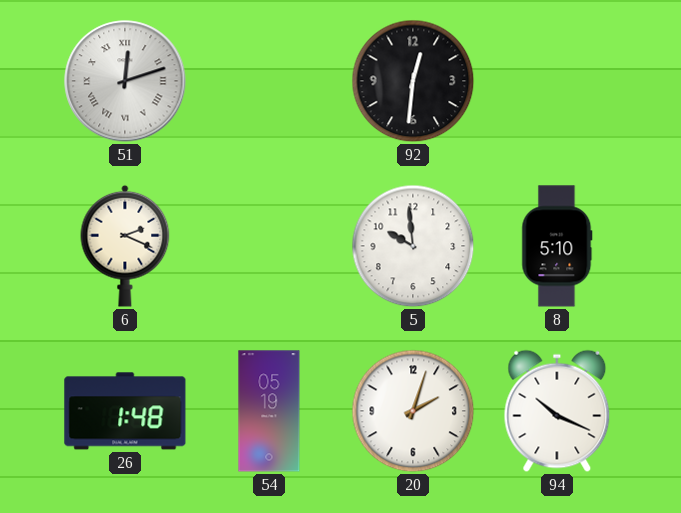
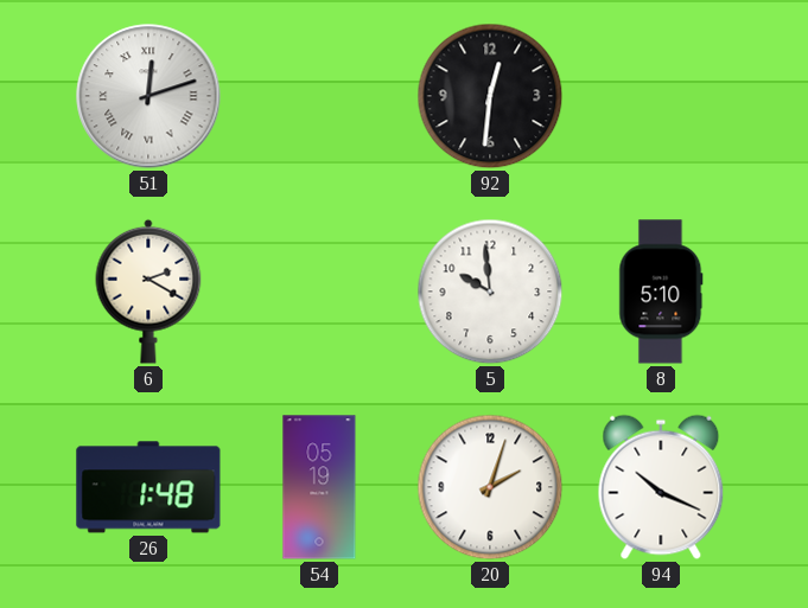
6: 2:19 -> 2:20
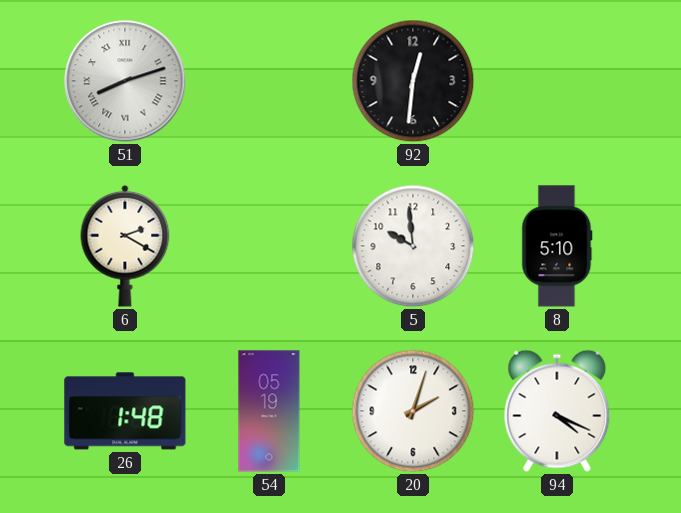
51: 12:12 -> 8:12
94: 10:19 -> 4:19
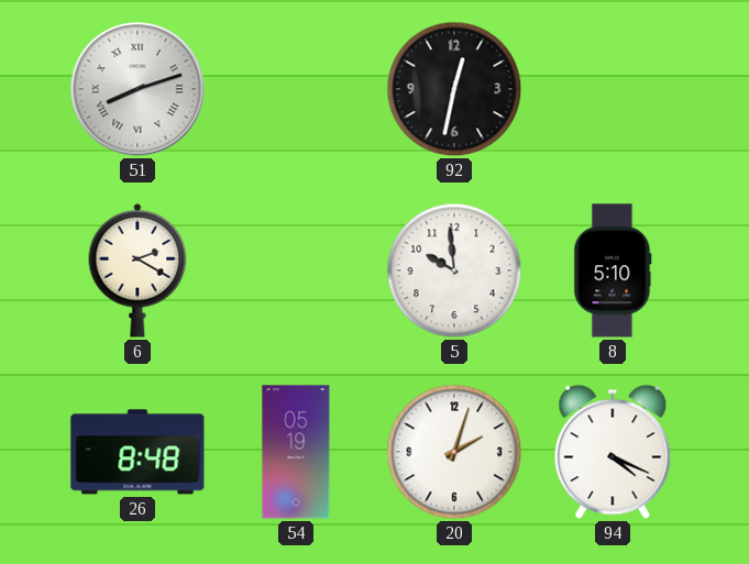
92: 12:31 -> 12:32
26: 1:48 -> 8:48
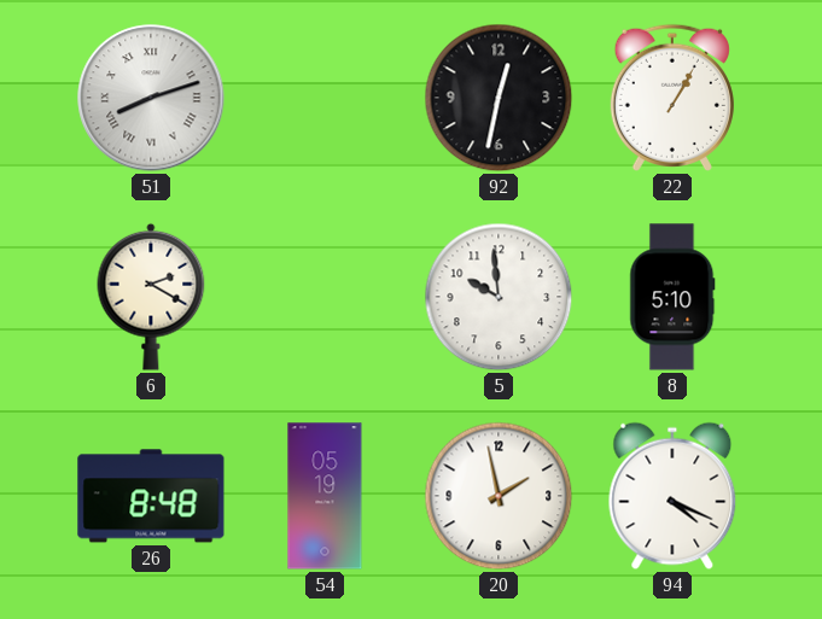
22: none -> 1:05
20: 2:03 -> 1:58
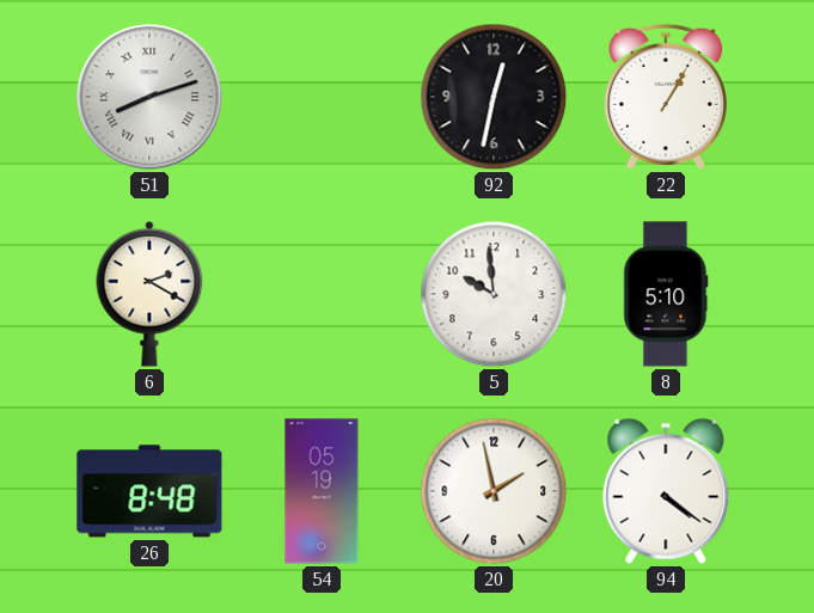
94: 4:19 -> 4:21
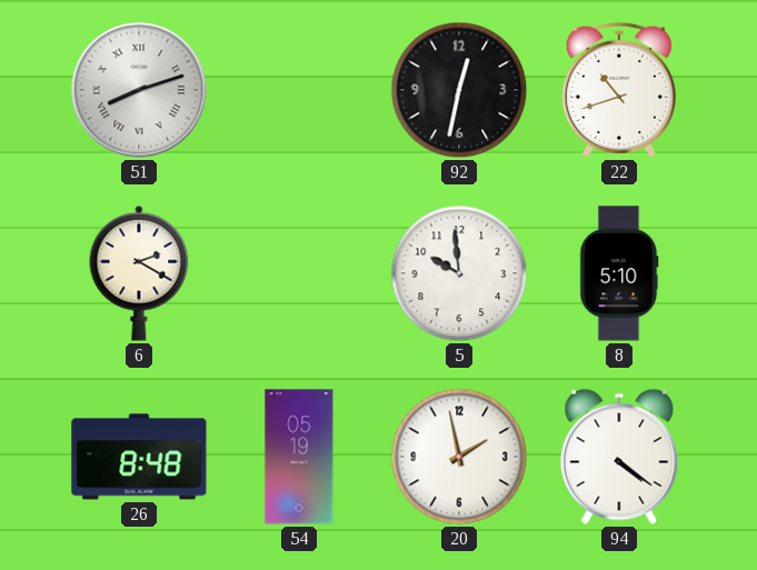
22: 1:05 -> 10:42
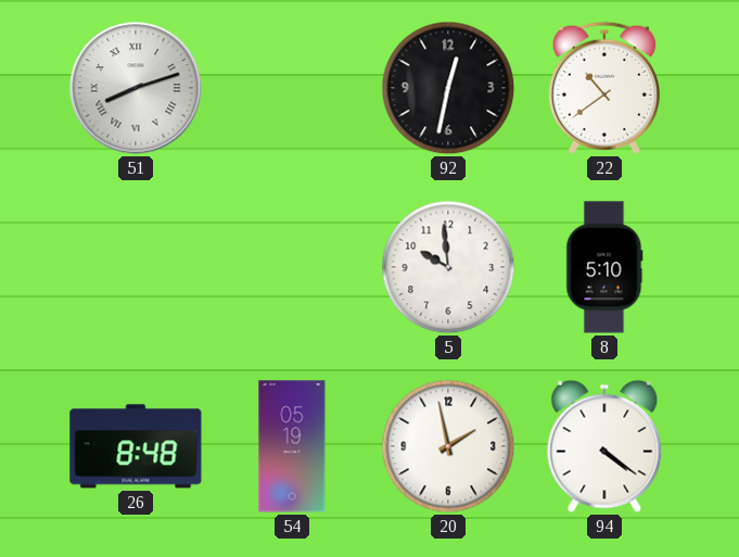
22: 10:42 -> 10:39
6: 2:20 -> none
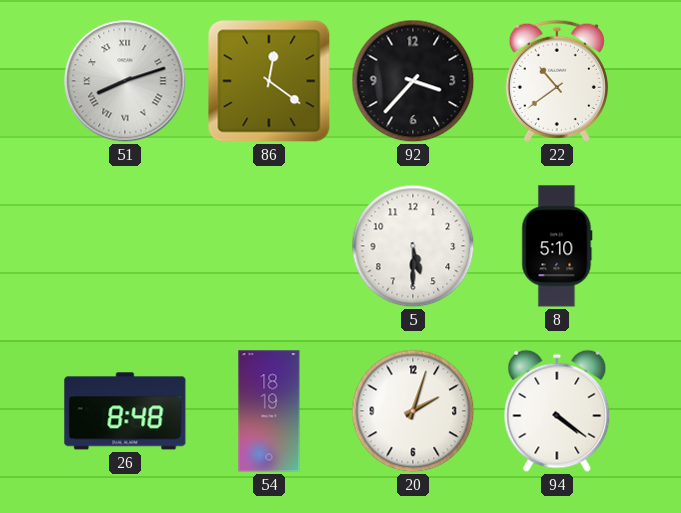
86: none -> 12:21
92: 12:32 -> 3:37
5: 9:59 -> 5:30
54: 05:19 -> 18:19
20: 1:58 -> 2:03
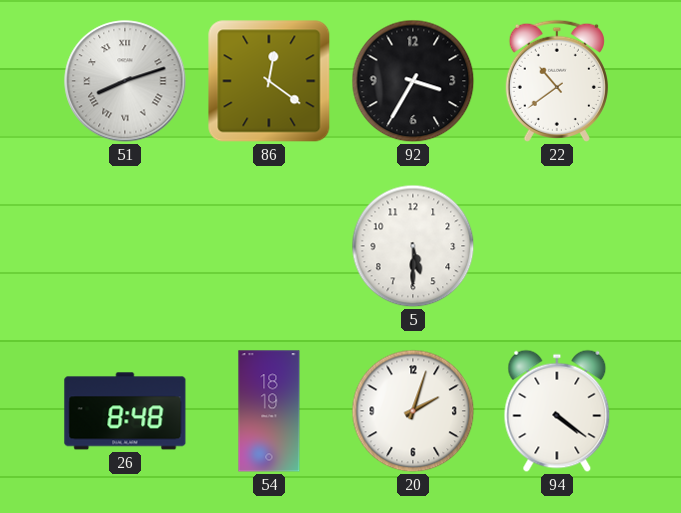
92: 3:37 -> 3:35
8: 5:10 -> none
